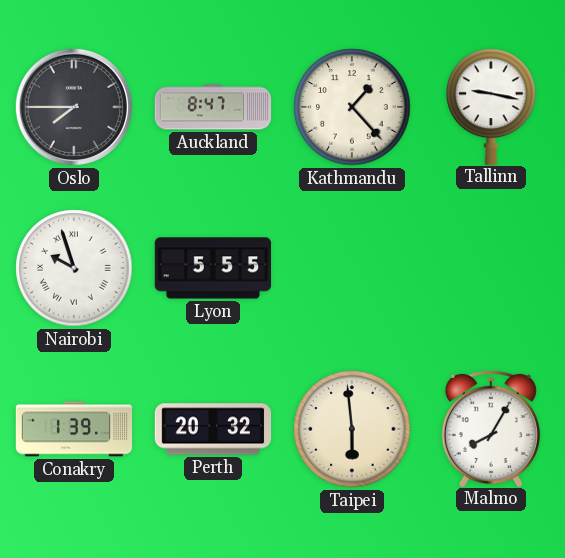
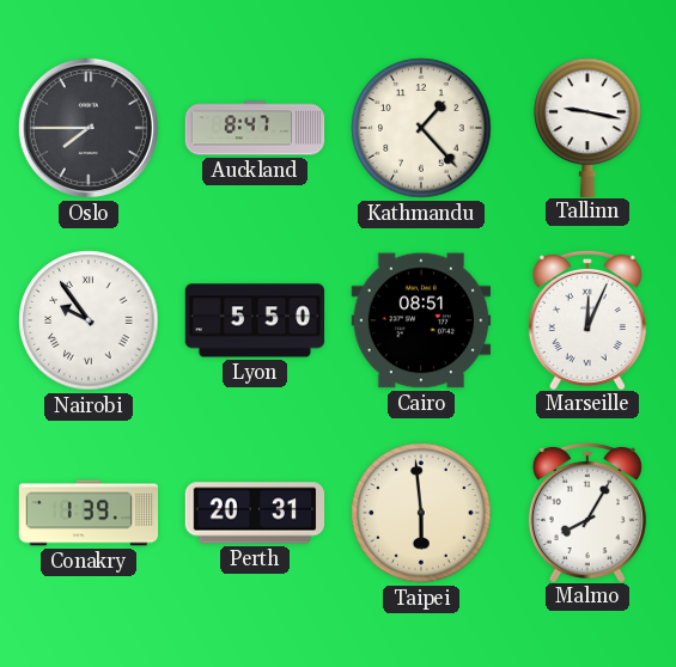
Nairobi: 9:57 -> 9:54
Lyon: 5:55 -> 5:50
Cairo: none -> 08:51
Marseille: none -> 12:04
Perth: 20:32 -> 20:31
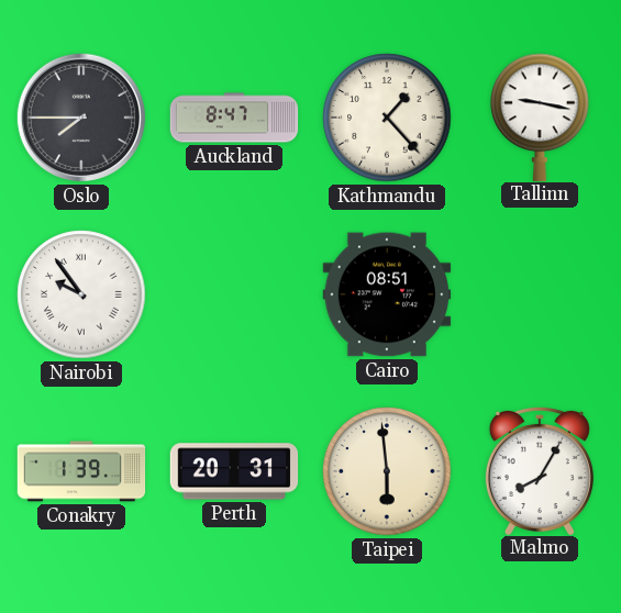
Lyon: 5:50 -> none
Marseille: 12:04 -> none
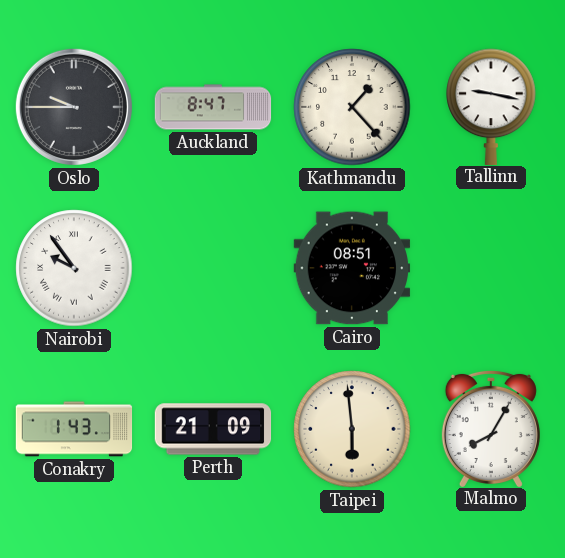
Oslo: 7:45 -> 9:45
Conakry: 1:39 -> 1:43
Perth: 20:31 -> 21:09
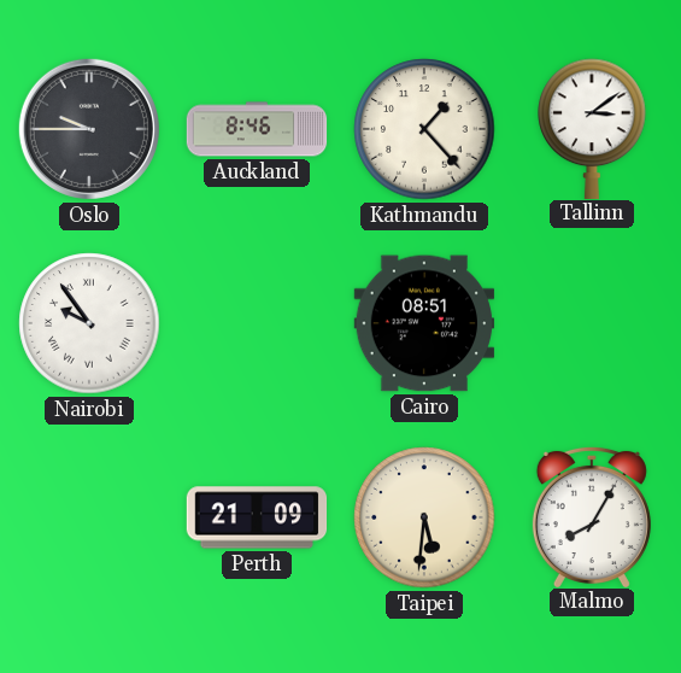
Auckland: 8:47 -> 8:46
Tallinn: 9:17 -> 3:09
Conakry: 1:43 -> none
Taipei: 5:59 -> 5:31
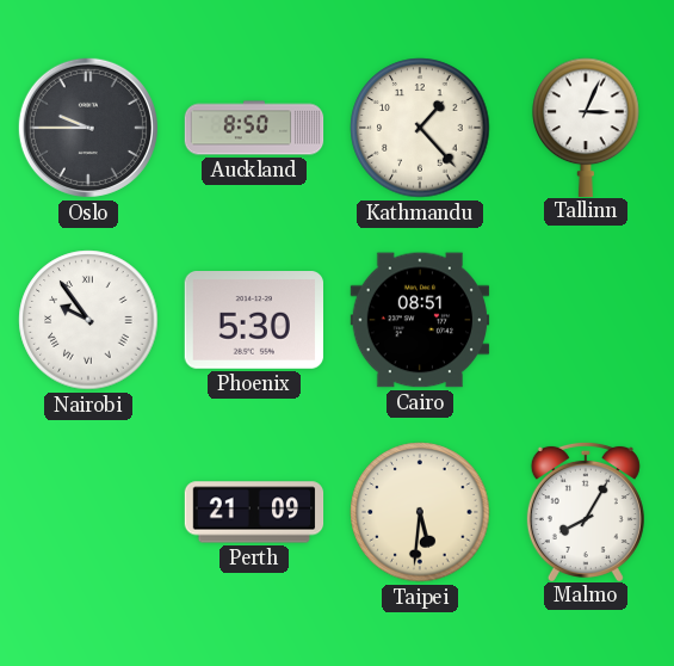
Auckland: 8:46 -> 8:50
Tallinn: 3:09 -> 3:04
Phoenix: none -> 5:30
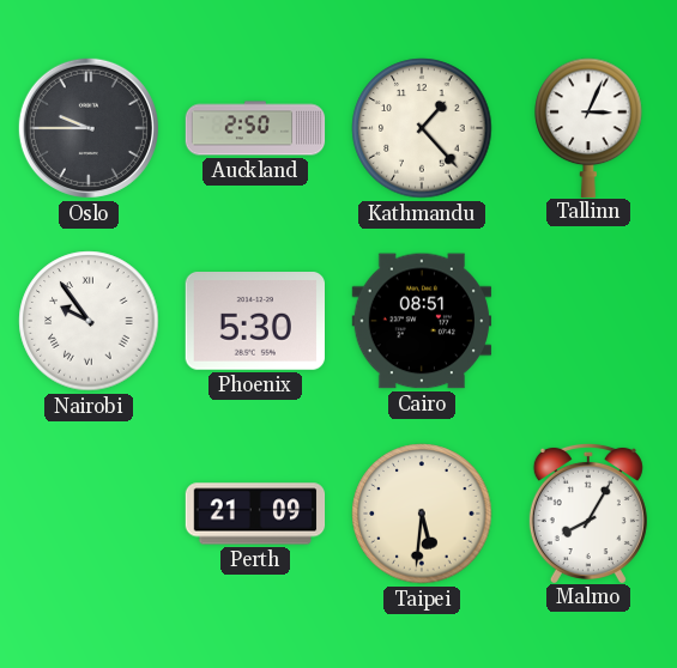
Auckland: 8:50 -> 2:50
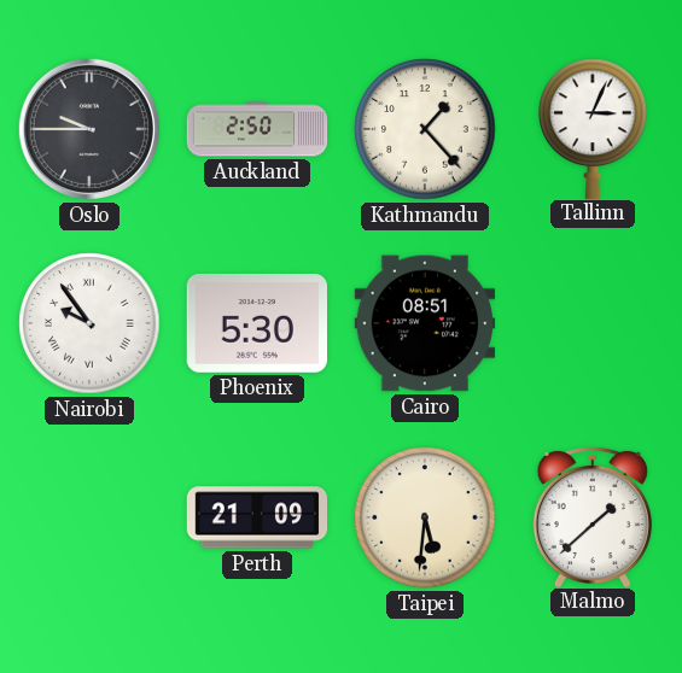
Malmo: 8:05 -> 1:38
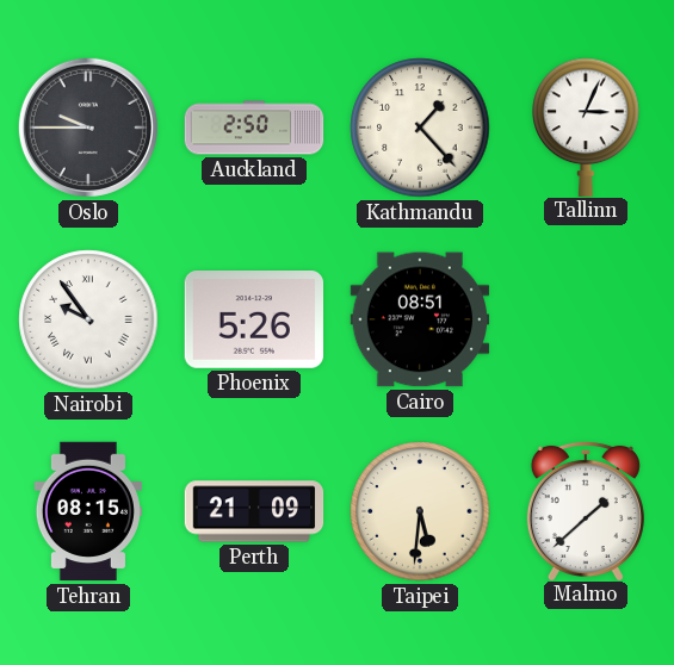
Phoenix: 5:30 -> 5:26
Tehran: none -> 08:15
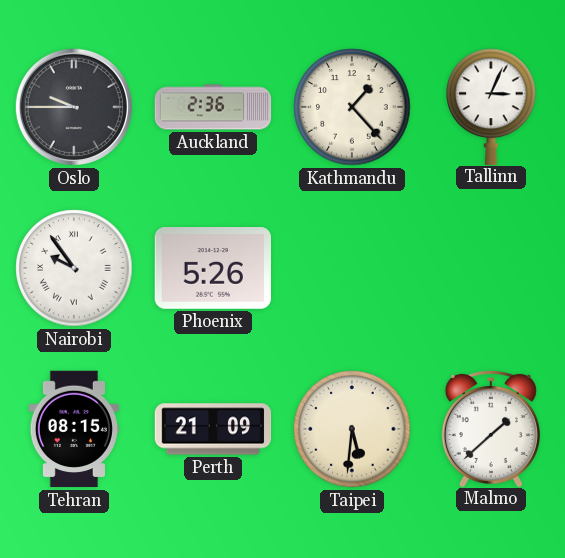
Auckland: 2:50 -> 2:36
Cairo: 08:51 -> none
